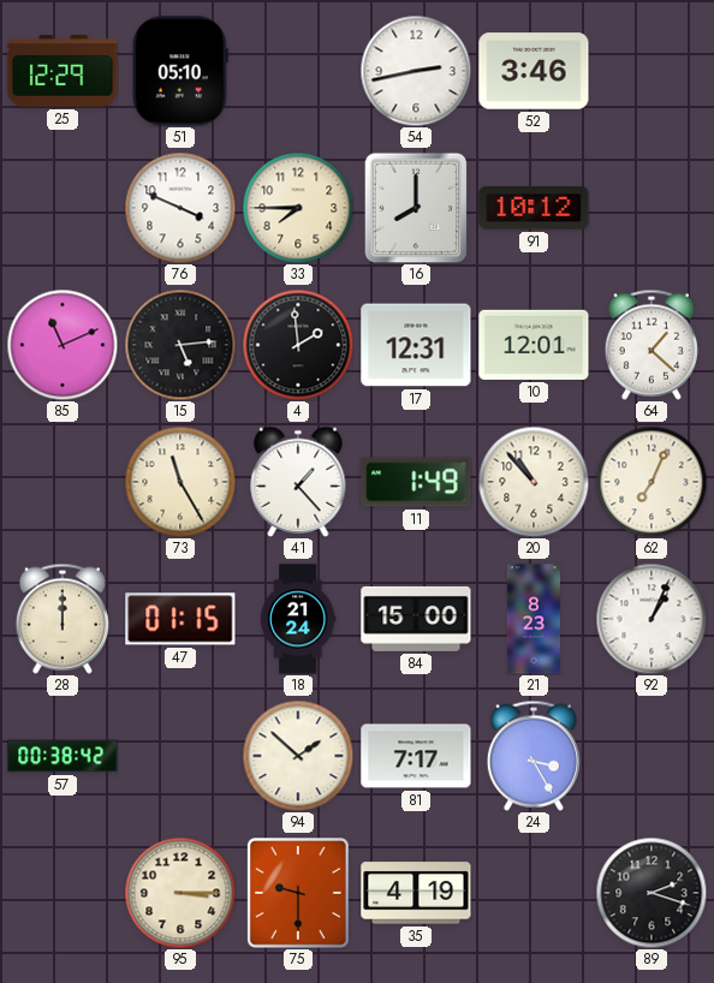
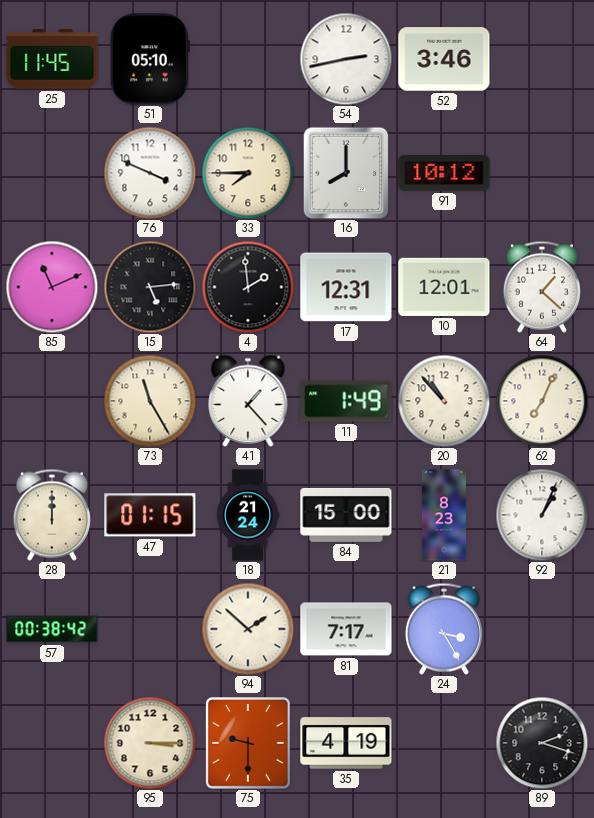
25: 12:29 -> 11:45
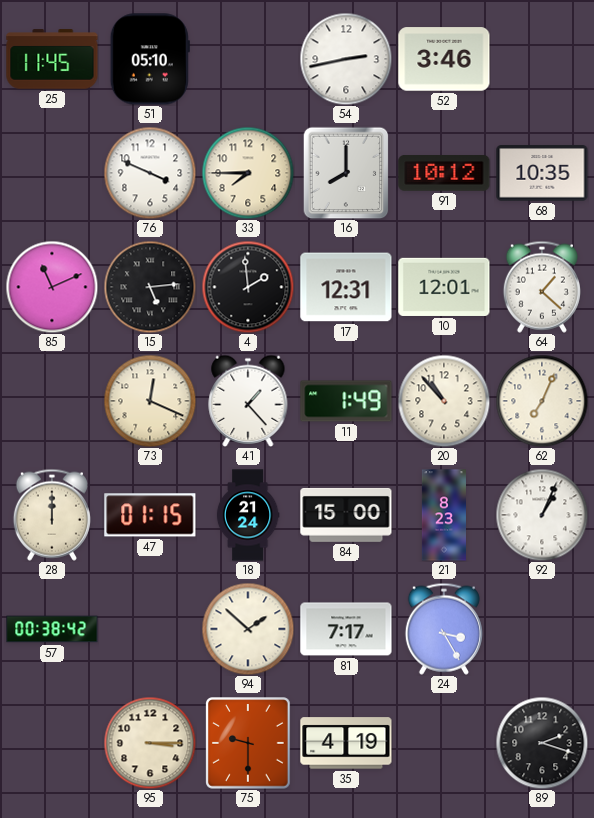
68: none -> 10:35
73: 11:25 -> 12:19
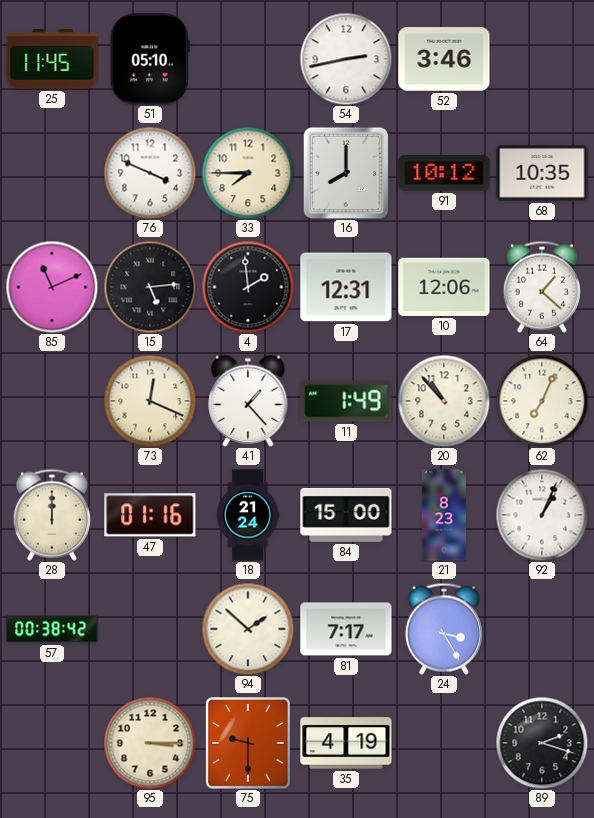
10: 12:01 -> 12:06
47: 01:15 -> 01:16
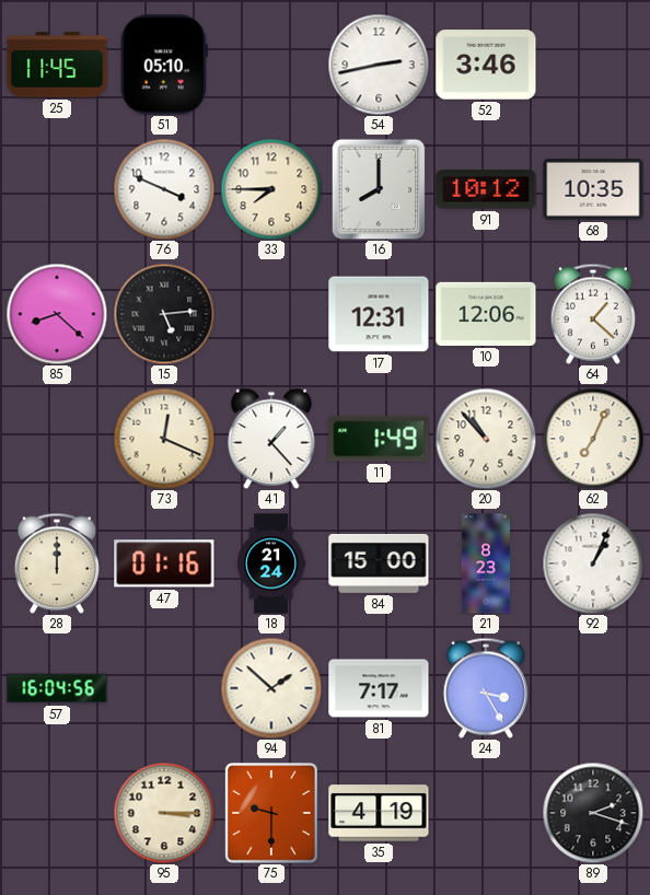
85: 11:11 -> 8:22
4: 1:59 -> none
57: 00:38 -> 16:04
